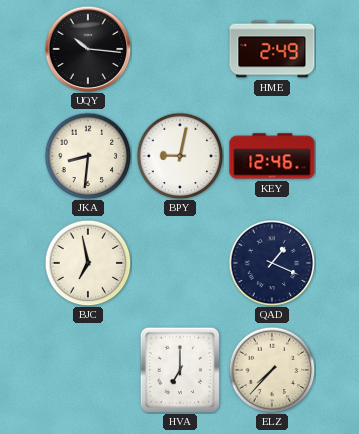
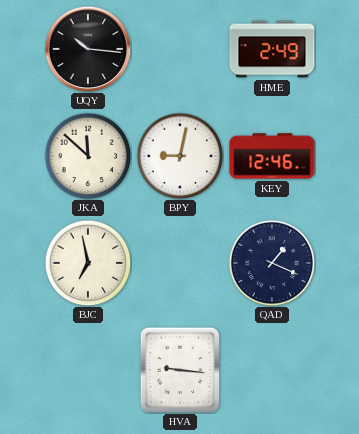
JKA: 8:31 -> 11:52
HVA: 7:00 -> 9:16
ELZ: 7:37 -> none
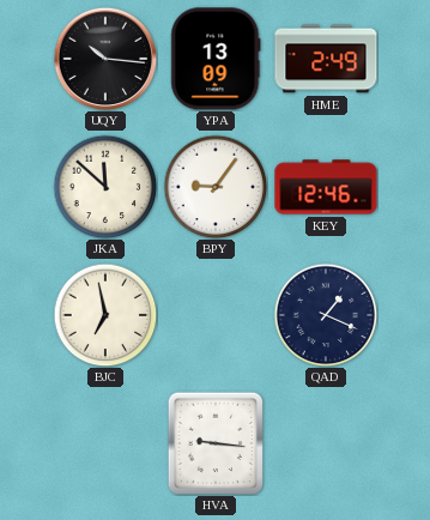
YPA: none -> 13:09
BPY: 9:02 -> 9:06
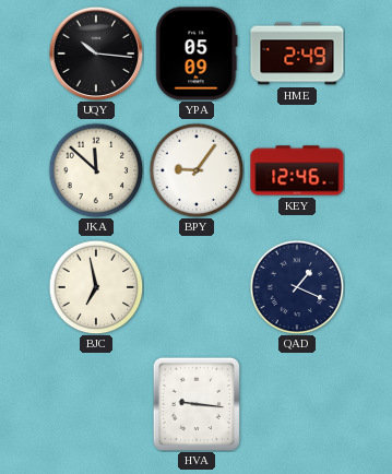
YPA: 13:09 -> 05:09
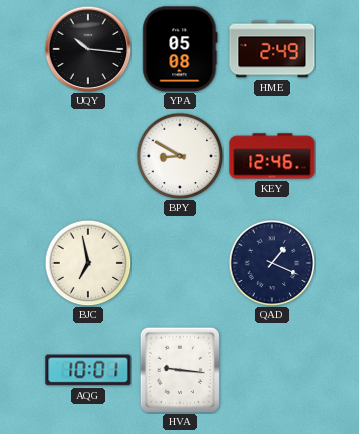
YPA: 05:09 -> 05:08
JKA: 11:52 -> none
BPY: 9:06 -> 8:50
AQG: none -> 10:01
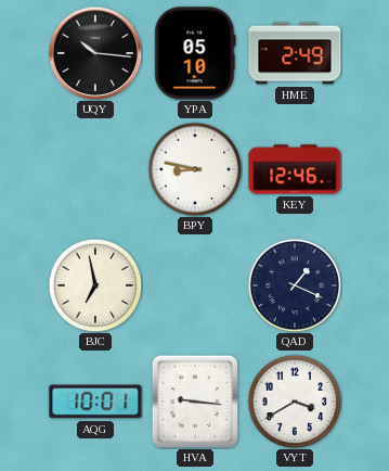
YPA: 05:08 -> 05:10
BPY: 8:50 -> 8:47
VYT: none -> 3:40
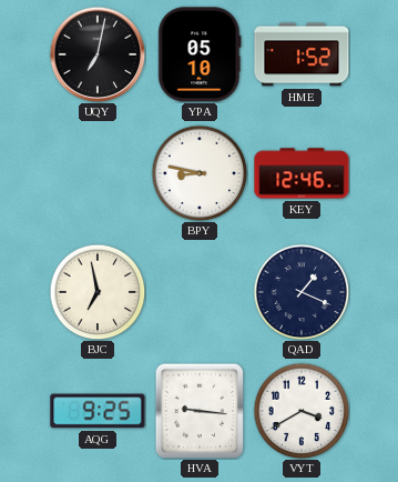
UQY: 10:16 -> 7:02
HME: 2:49 -> 1:52
AQG: 10:01 -> 9:25
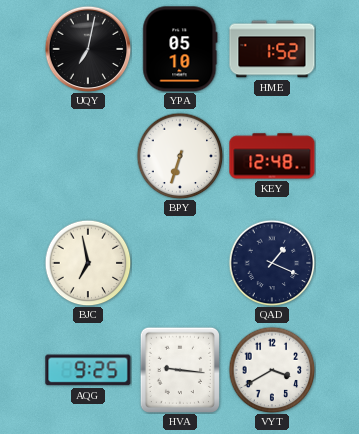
BPY: 8:47 -> 6:33
KEY: 12:46 -> 12:48
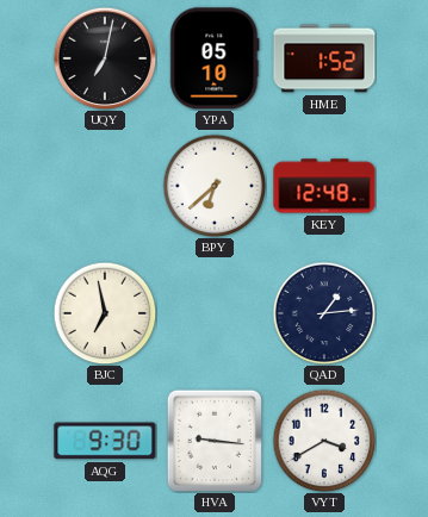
BPY: 6:33 -> 6:38
QAD: 1:19 -> 1:14
AQG: 9:25 -> 9:30
